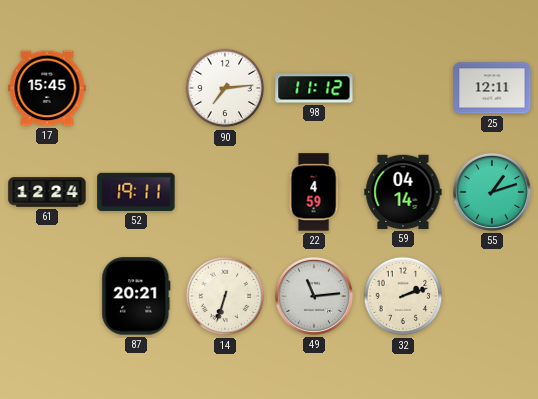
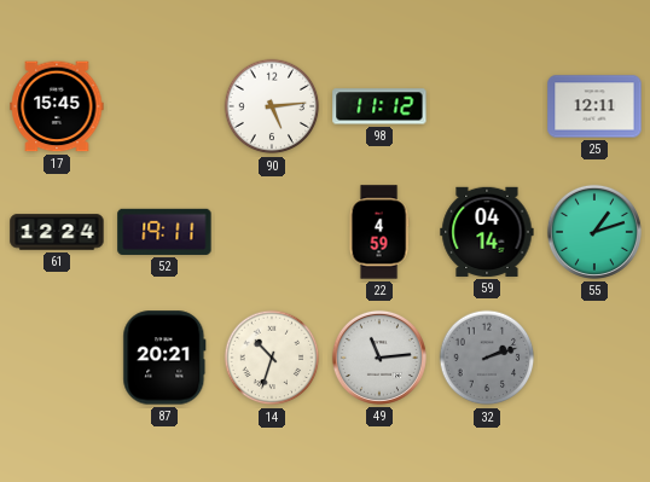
90: 7:14 -> 5:14
14: 6:33 -> 10:33
32 dial: cream -> grey
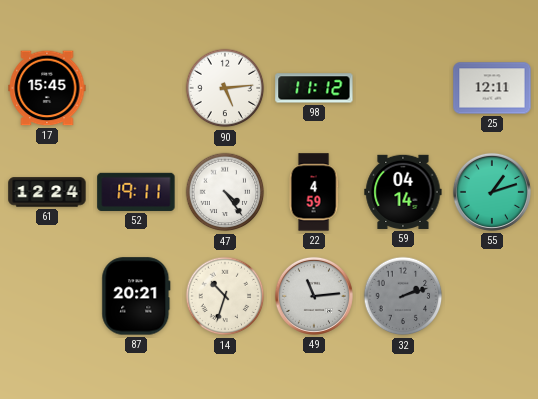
47: none -> 4:24
